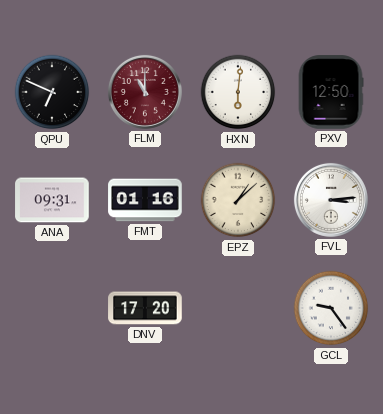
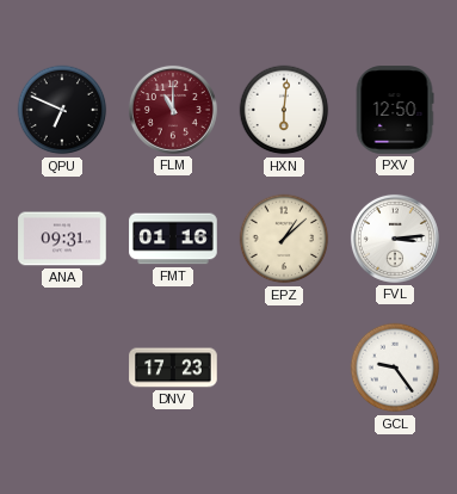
DNV: 17:20 -> 17:23
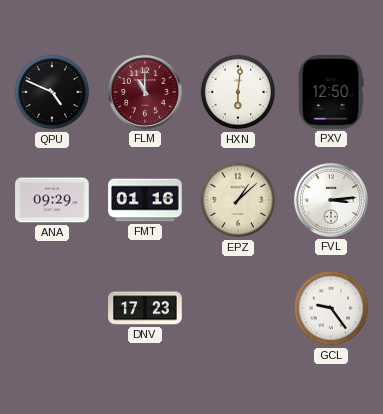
QPU: 6:49 -> 4:49
ANA: 09:31 -> 09:29
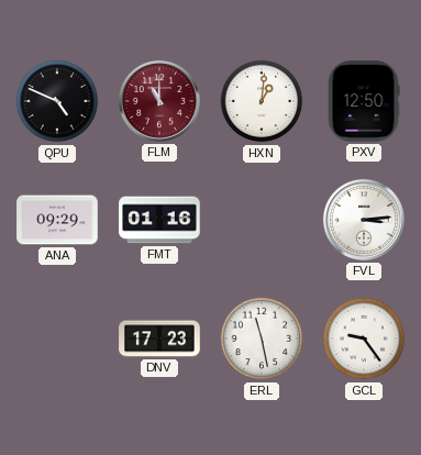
HXN: 6:01 -> 1:01
EPZ: 1:08 -> none
ERL: none -> 11:28
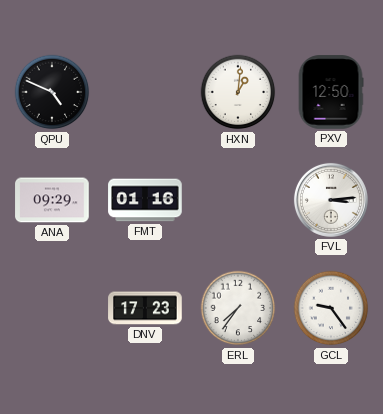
FLM: 11:00 -> none
ERL: 11:28 -> 7:36
